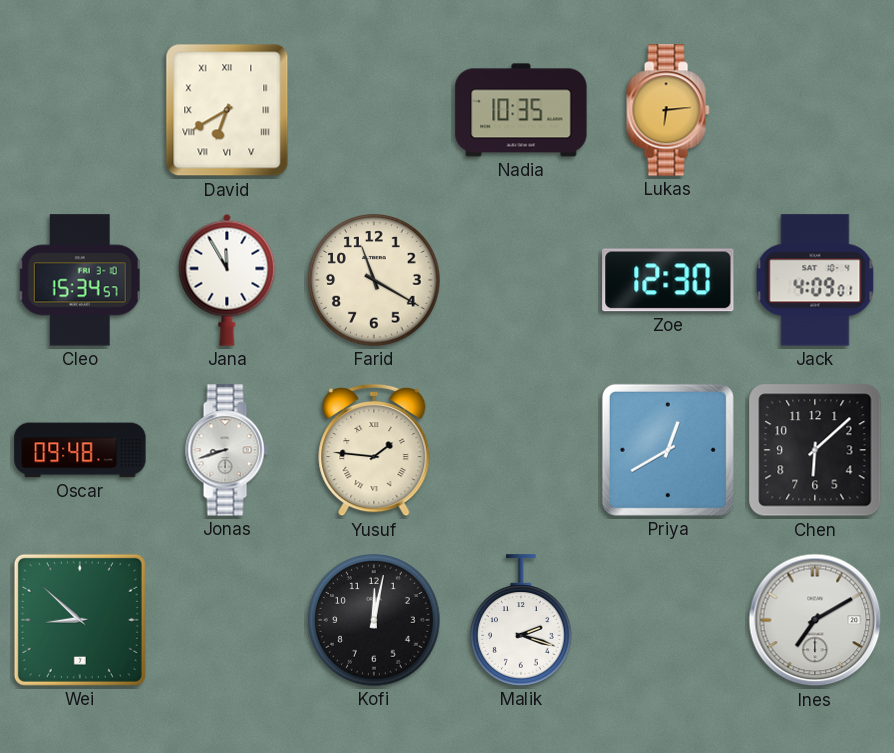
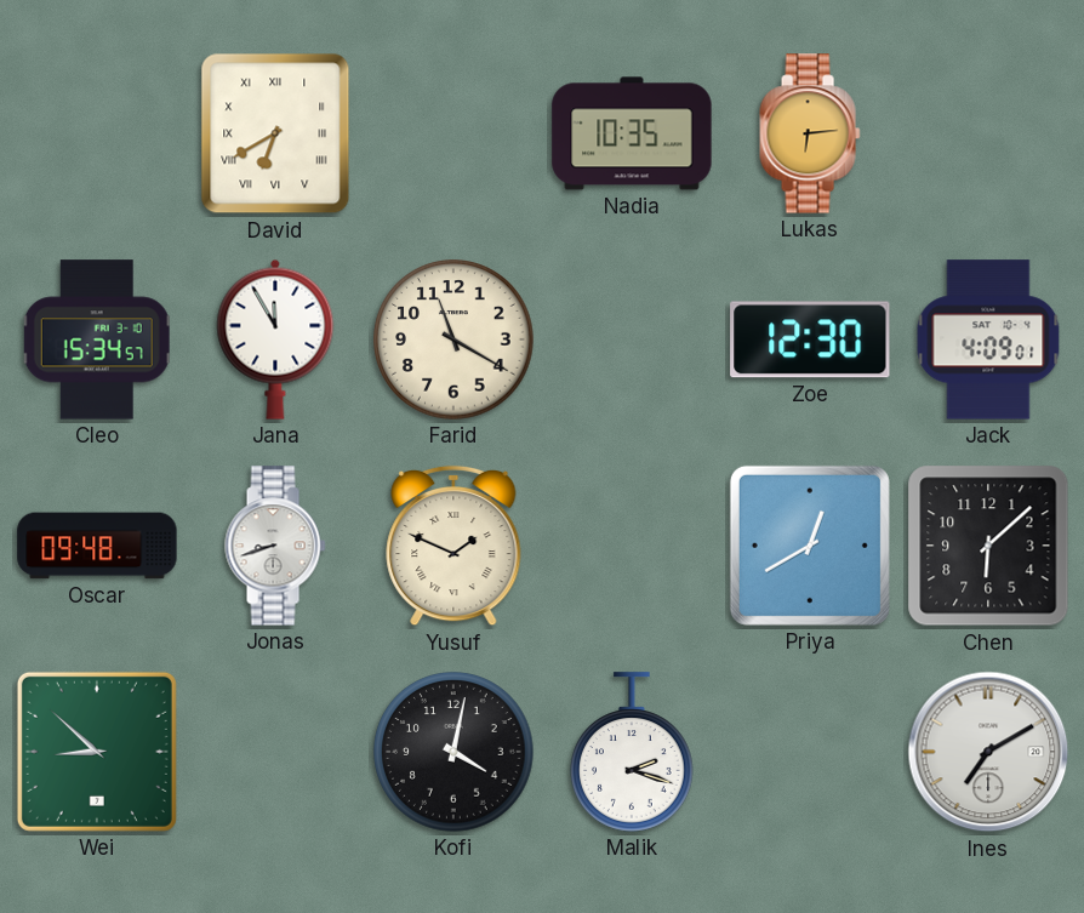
Yusuf: 1:46 -> 1:49
Kofi: 12:02 -> 4:02
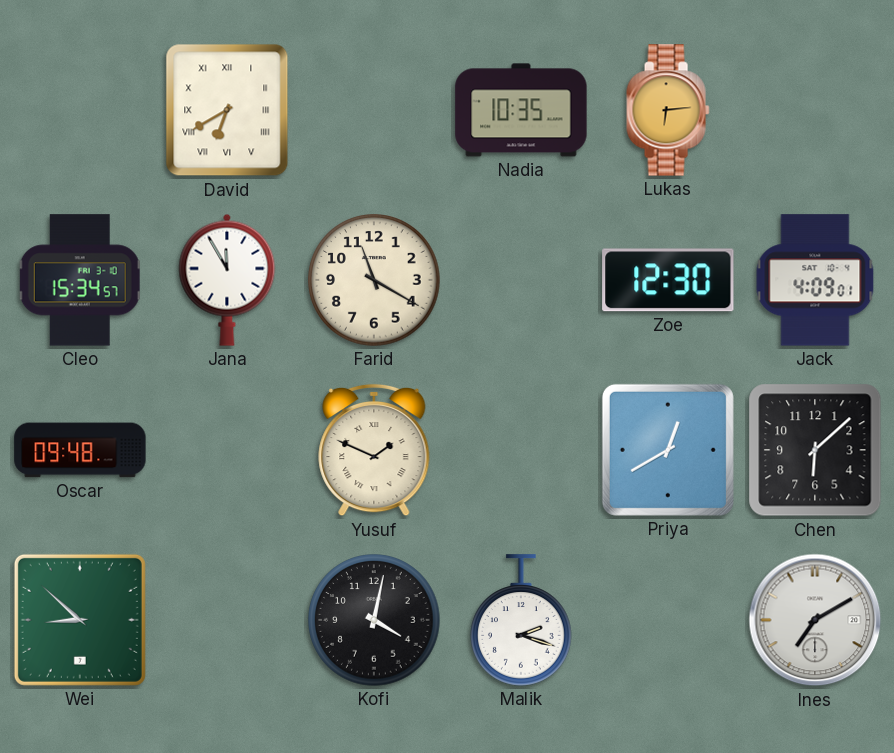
Jonas: 8:42 -> none
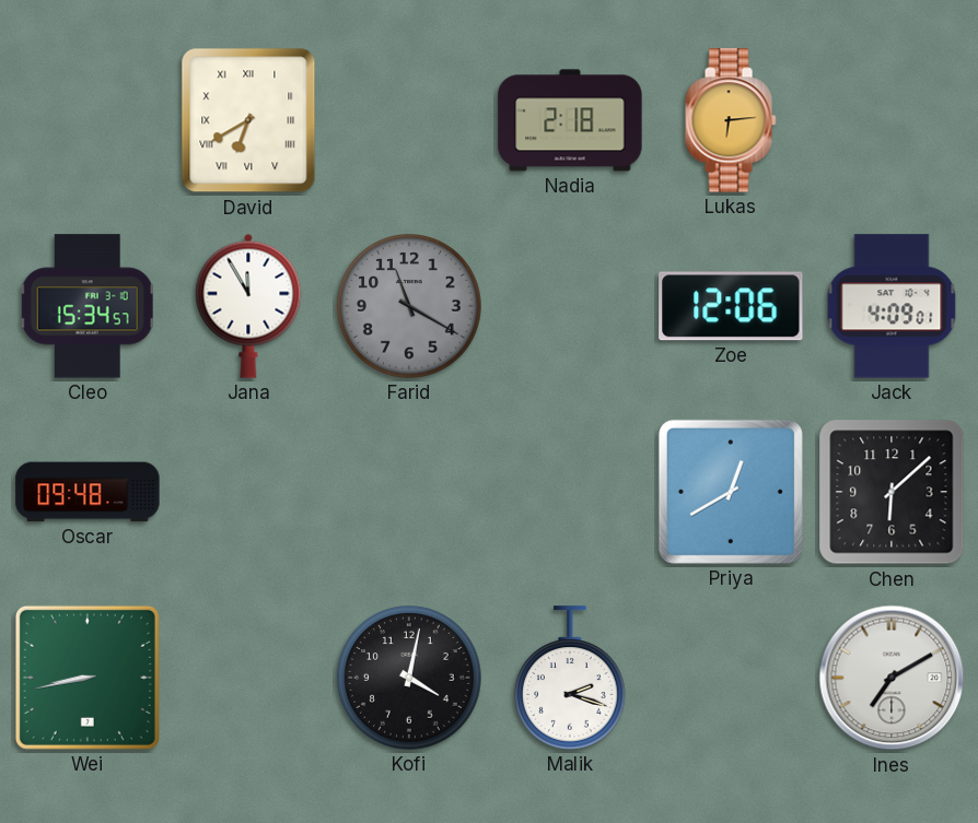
Nadia: 10:35 -> 2:18
Farid dial: cream -> grey
Zoe: 12:30 -> 12:06
Yusuf: 1:49 -> none
Wei: 8:52 -> 8:43
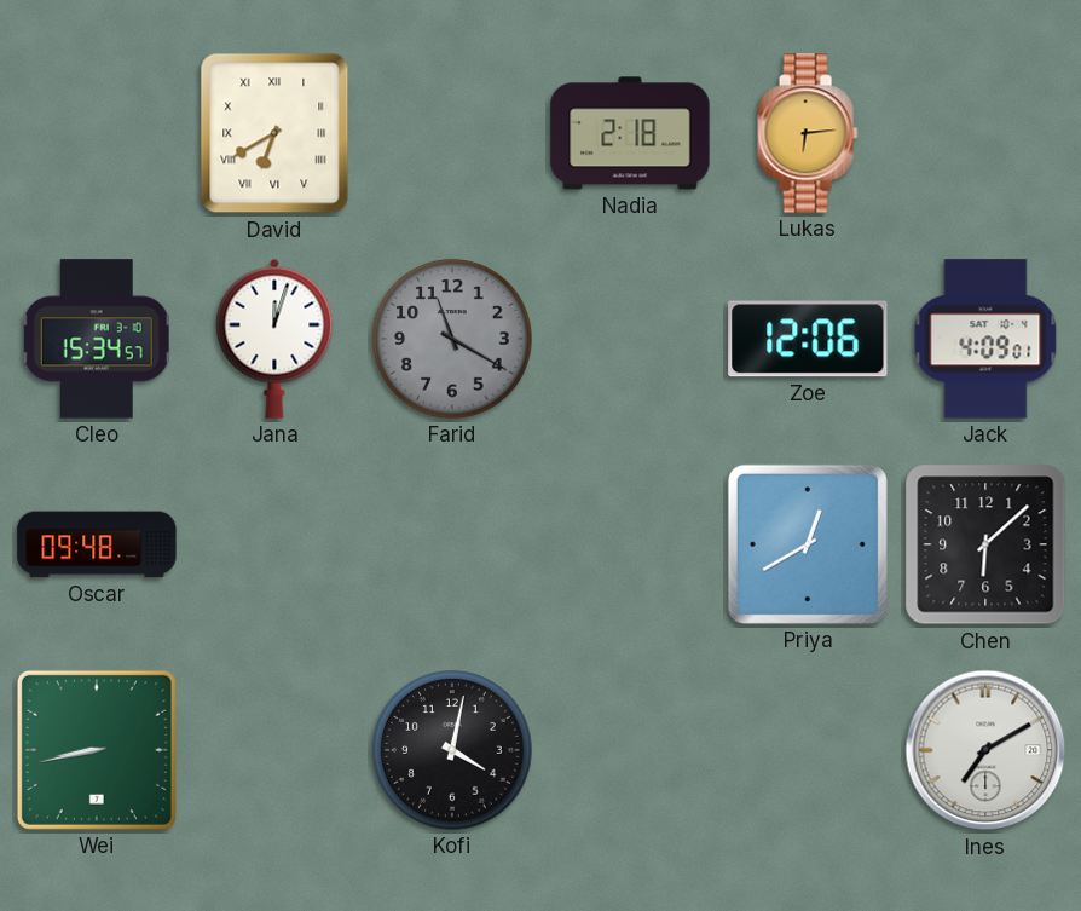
Jana: 11:55 -> 12:03
Malik: 2:18 -> none
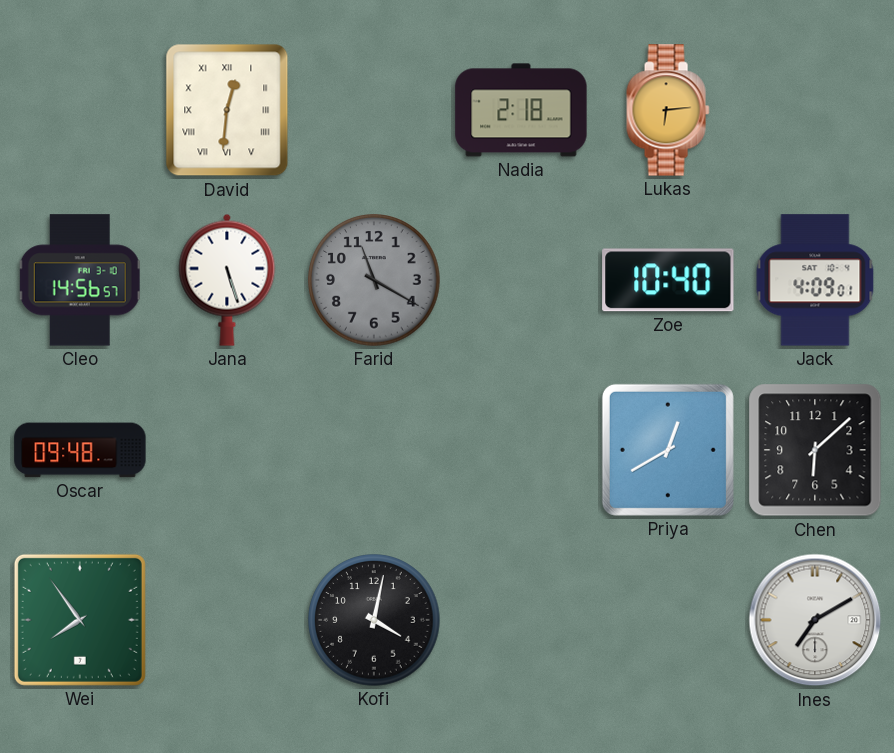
David: 6:40 -> 12:31
Cleo: 15:34 -> 14:56
Jana: 12:03 -> 5:27
Zoe: 12:06 -> 10:40
Wei: 8:43 -> 7:54
